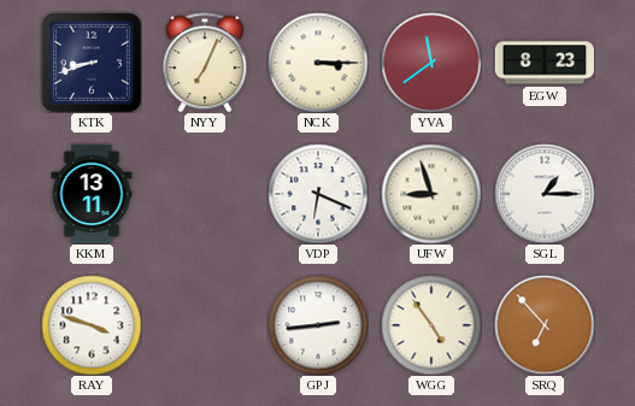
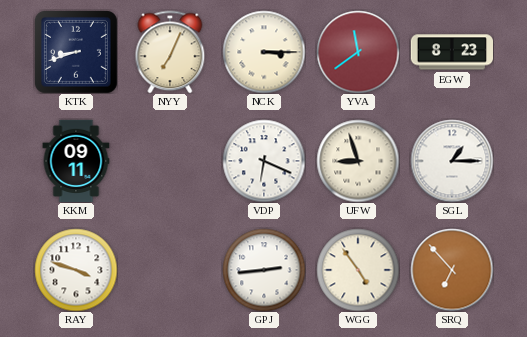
KKM: 13:11 -> 09:11
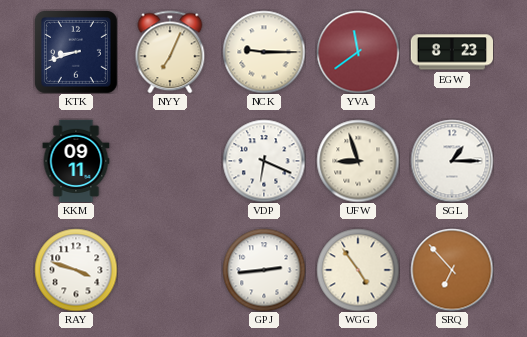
NCK: 3:15 -> 9:15
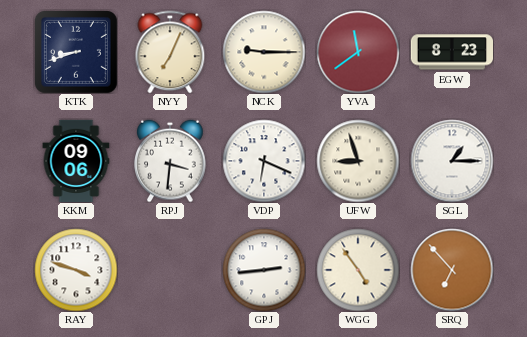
KKM: 09:11 -> 09:06
RPJ: none -> 3:31
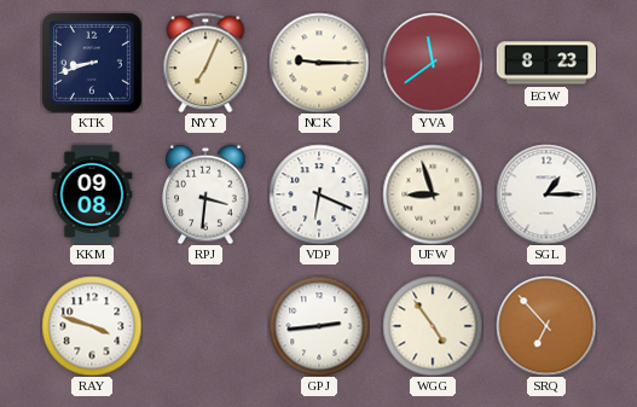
KKM: 09:06 -> 09:08
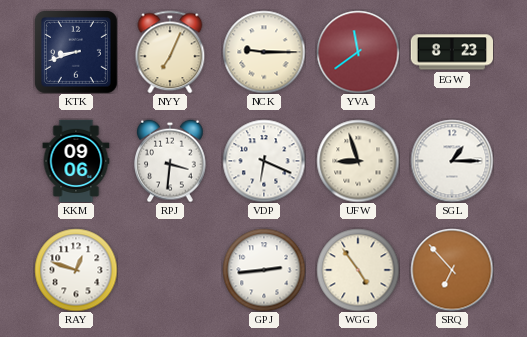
KKM: 09:08 -> 09:06
RAY: 3:48 -> 12:48
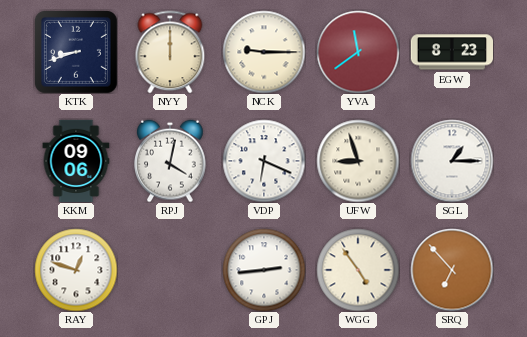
NYY: 7:04 -> 12:00
RPJ: 3:31 -> 4:02
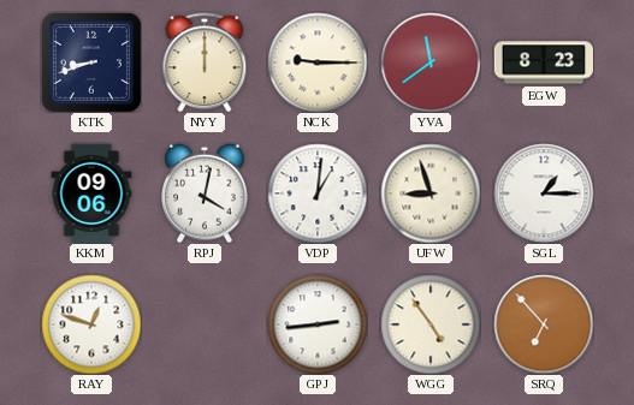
VDP: 6:19 -> 1:01
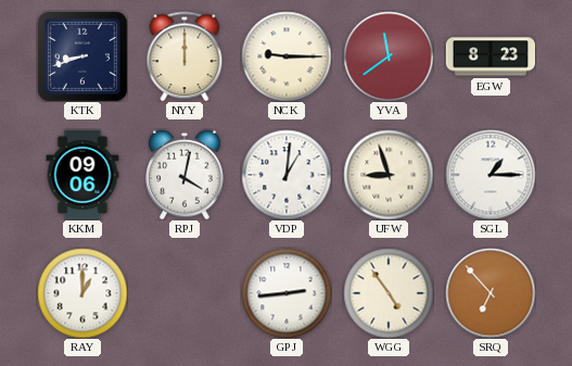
RAY: 12:48 -> 1:00
